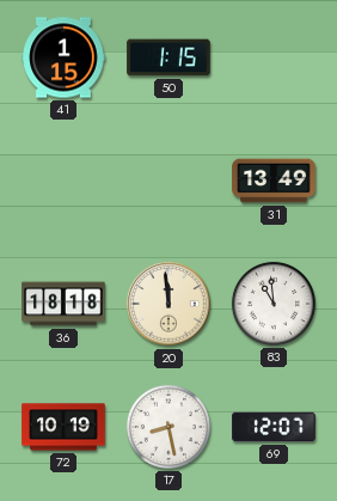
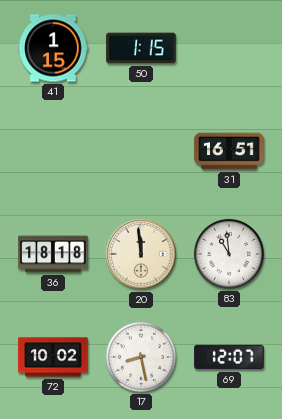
31: 13:49 -> 16:51
72: 10:19 -> 10:02
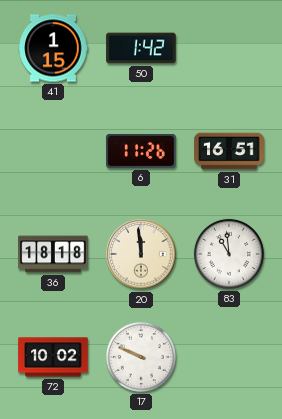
50: 1:15 -> 1:42
6: none -> 11:26
17: 8:28 -> 9:49
69: 12:07 -> none
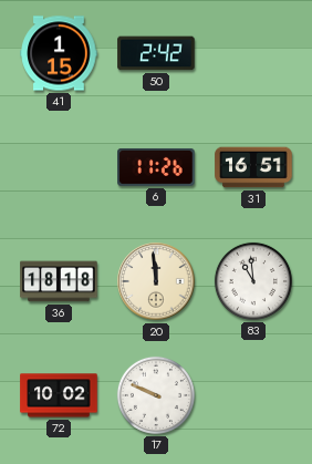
50: 1:42 -> 2:42
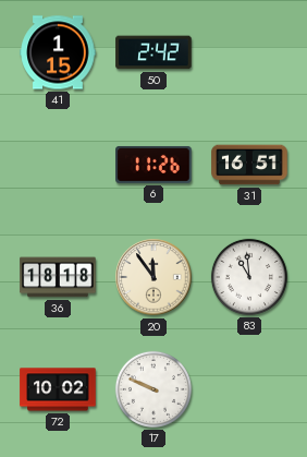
20: 11:59 -> 11:54
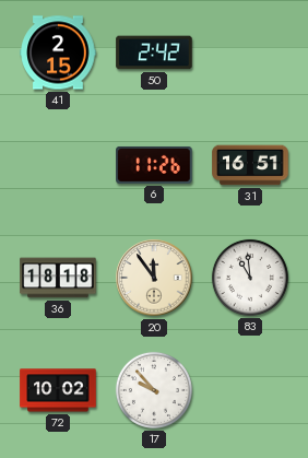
41: 1:15 -> 2:15
17: 9:49 -> 9:53
